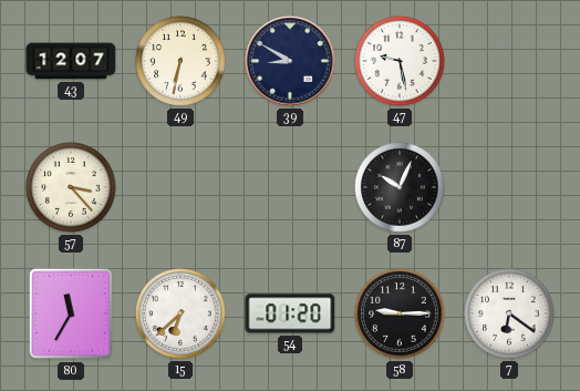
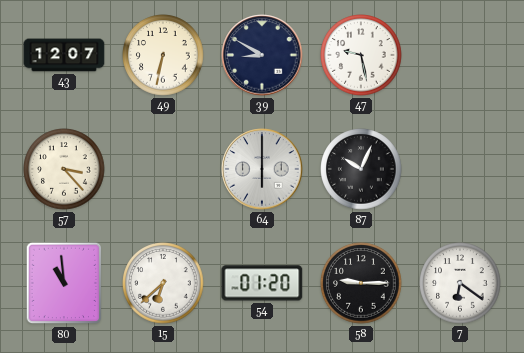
64: none -> 6:00
80: 11:35 -> 10:59
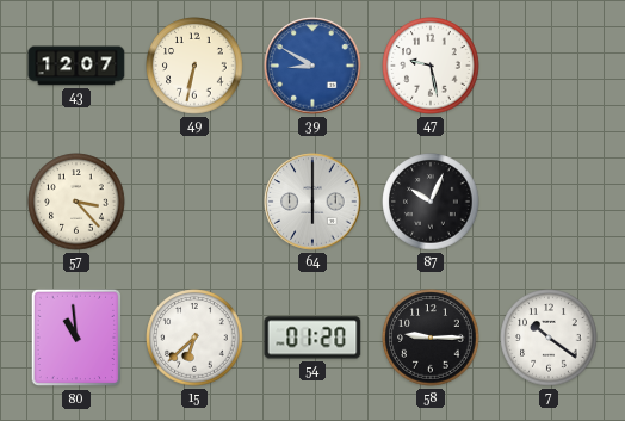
39 dial: navy -> blue
7: 6:21 -> 10:21
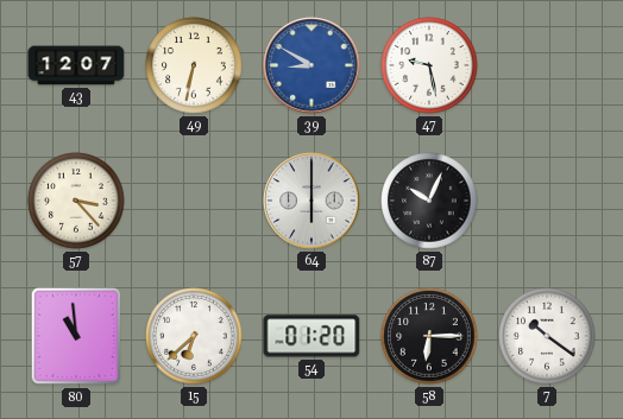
58: 9:15 -> 6:15
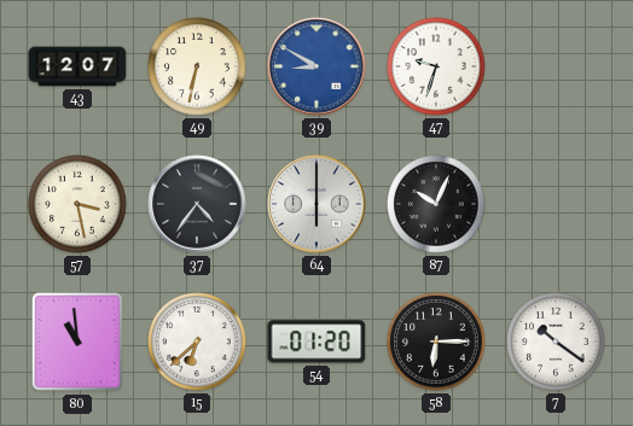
47: 9:28 -> 9:33
57: 3:23 -> 3:28
37: none -> 4:36
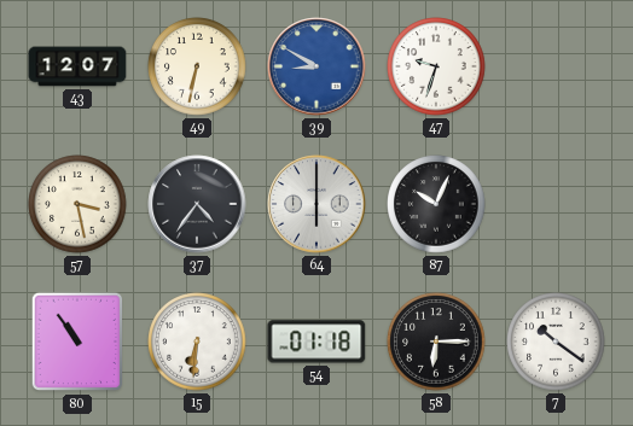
80: 10:59 -> 10:54
15: 6:38 -> 6:31
54: 01:20 -> 01:18
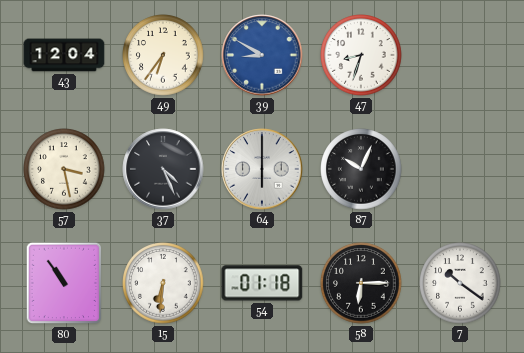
43: 12:07 -> 12:04
49: 6:32 -> 6:36
47: 9:33 -> 8:33
37: 4:36 -> 4:26
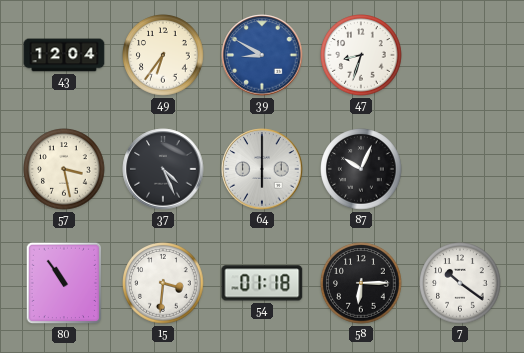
15: 6:31 -> 3:31
